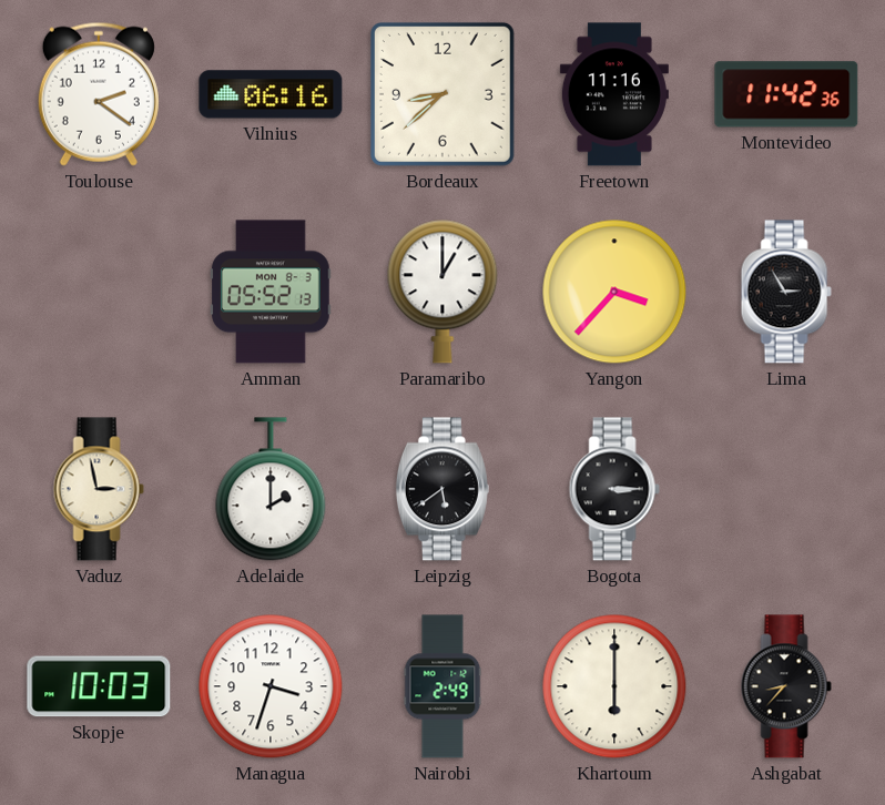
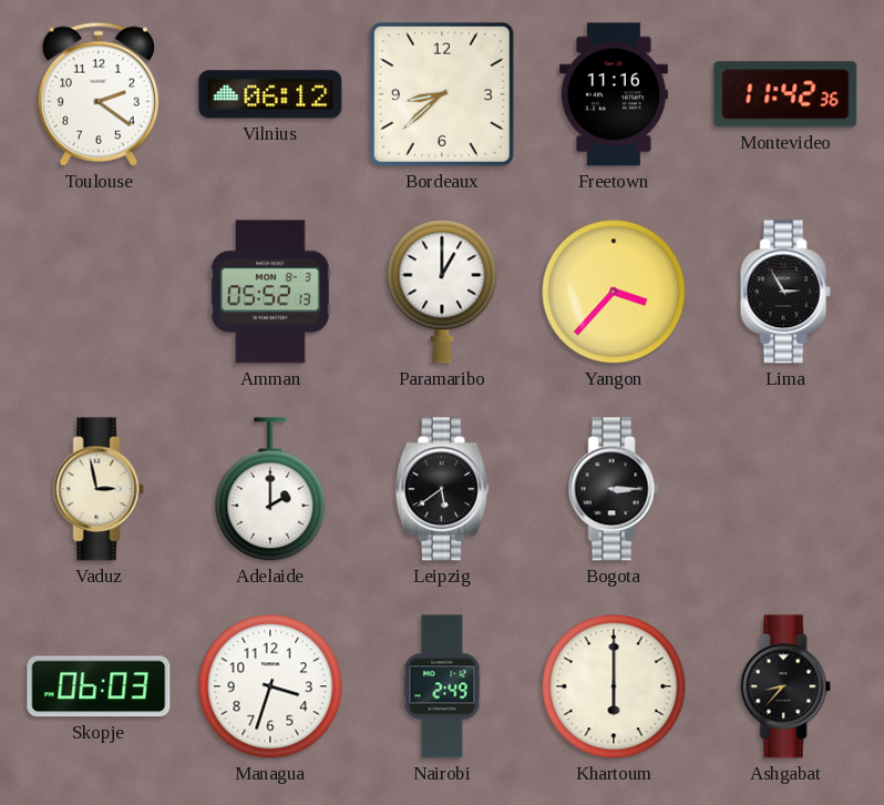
Vilnius: 06:16 -> 06:12
Skopje: 10:03 -> 06:03
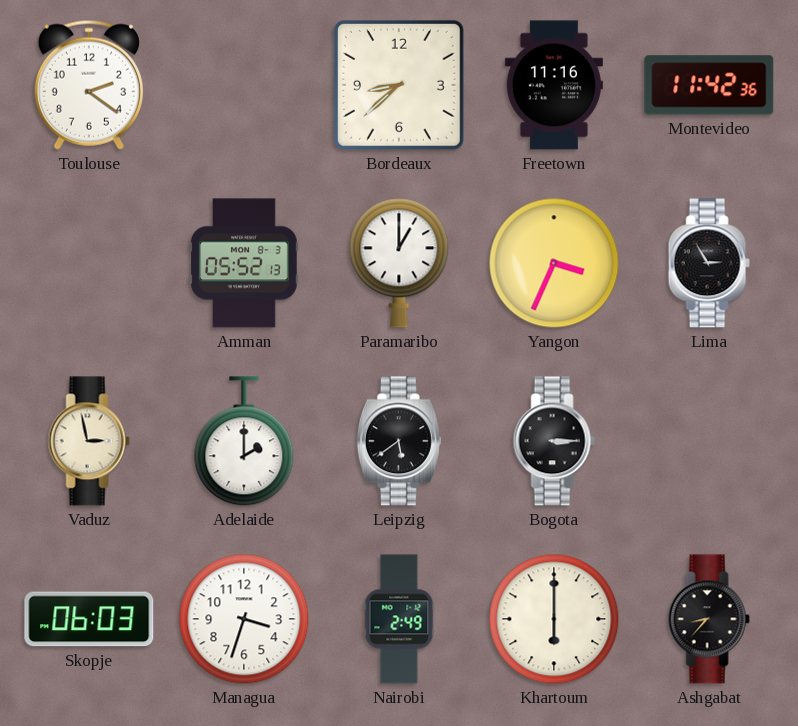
Vilnius: 06:12 -> none
Yangon: 3:37 -> 3:34
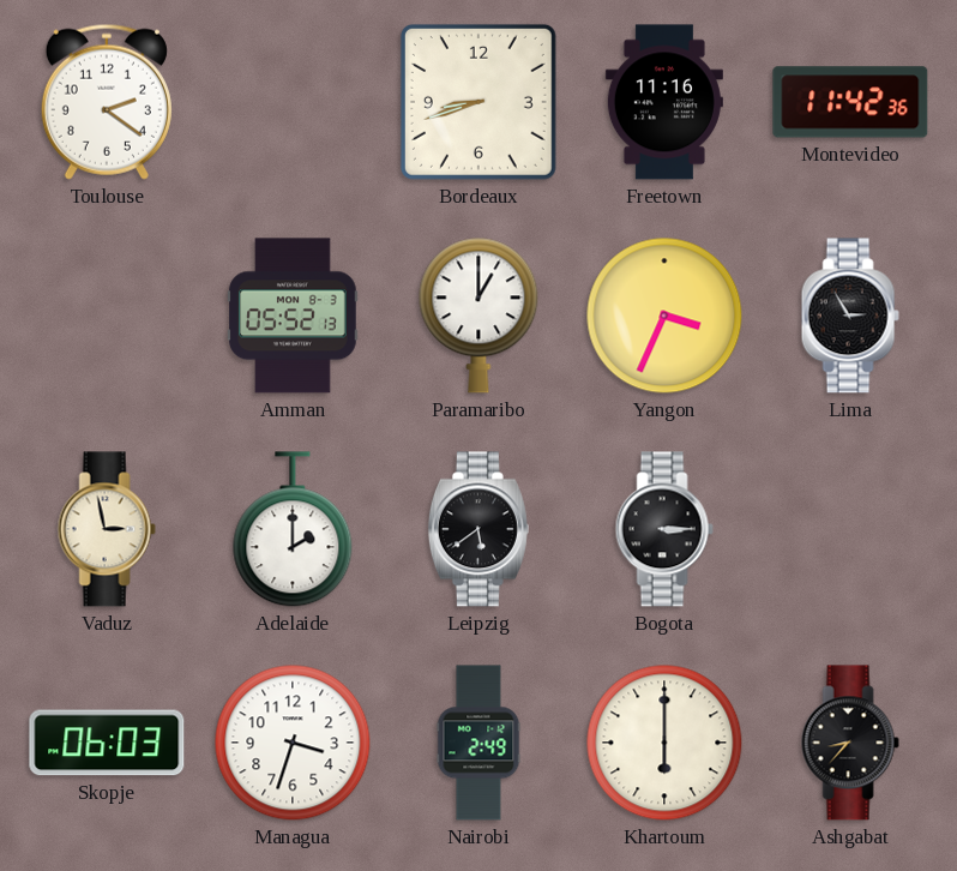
Bordeaux: 8:38 -> 8:42
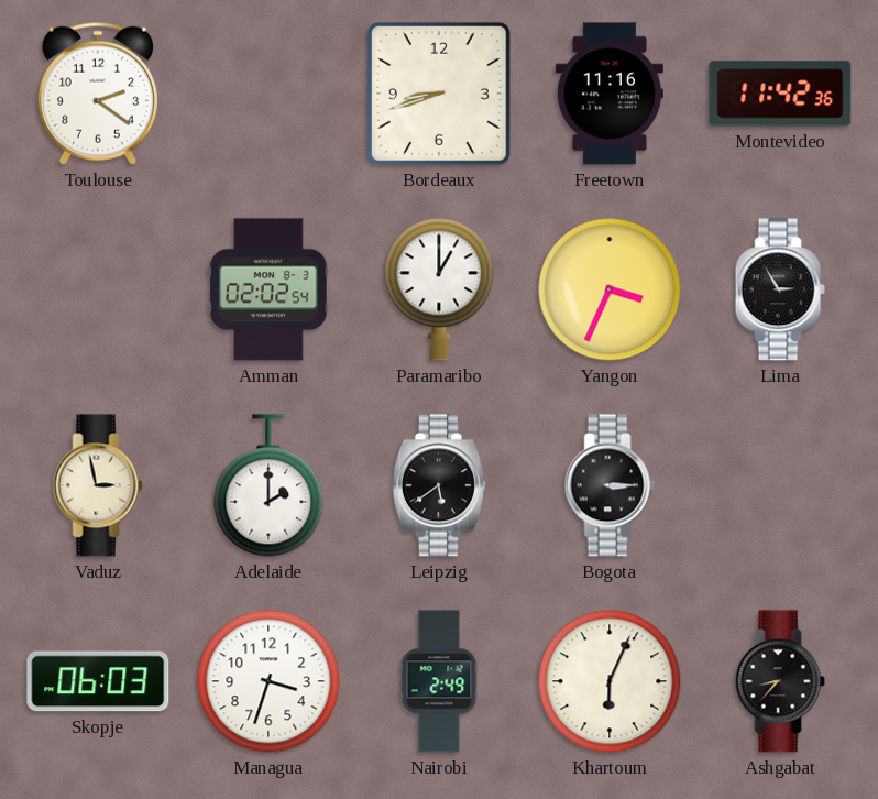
Amman: 05:52 -> 02:02
Khartoum: 6:00 -> 6:04
